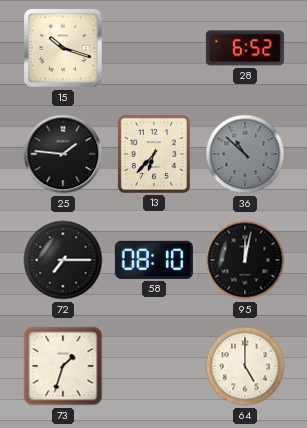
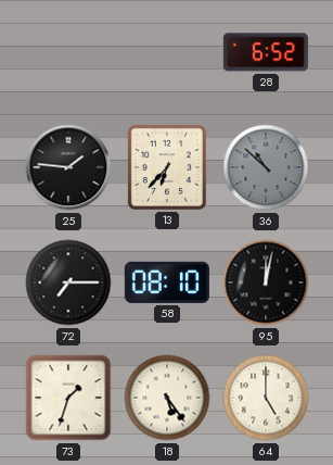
15: 10:18 -> none
18: none -> 5:24
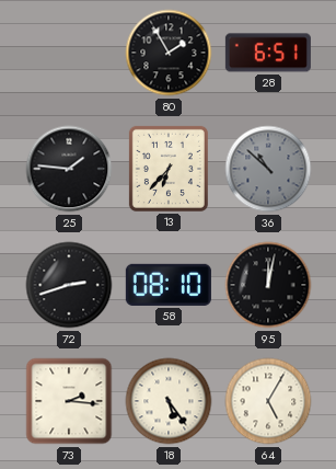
80: none -> 1:55
28: 6:52 -> 6:51
72: 7:15 -> 2:42
73: 1:33 -> 2:16
64: 5:00 -> 5:05
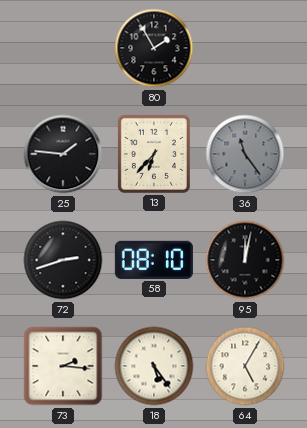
28: 6:51 -> none
36: 10:52 -> 11:24
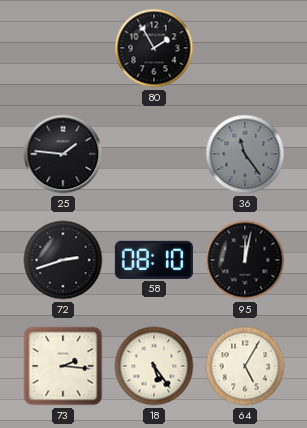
13: 6:37 -> none
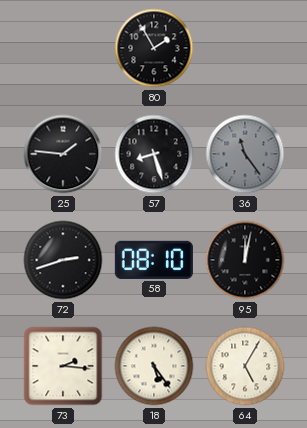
57: none -> 8:27
